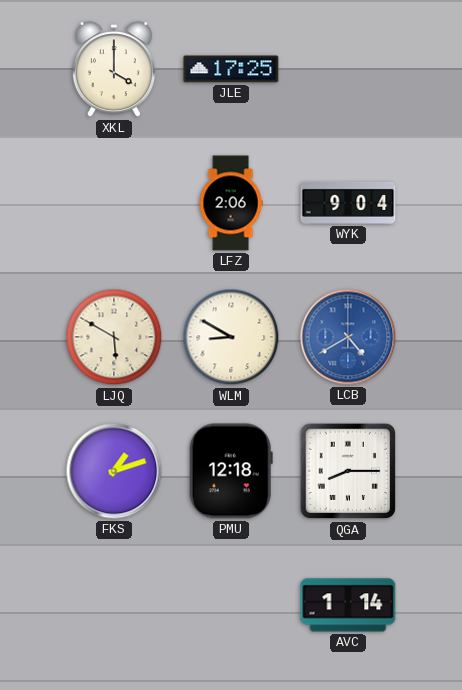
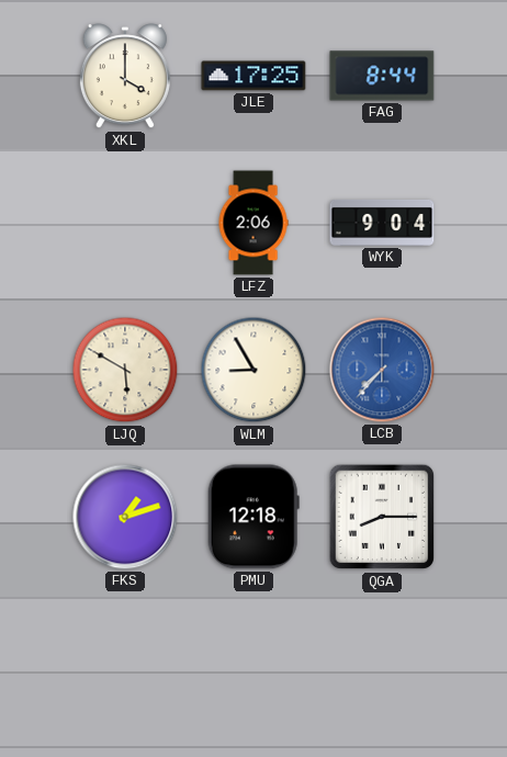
FAG: none -> 8:44
WLM: 8:50 -> 8:55
LCB: 4:40 -> 7:37
AVC: 1:14 -> none
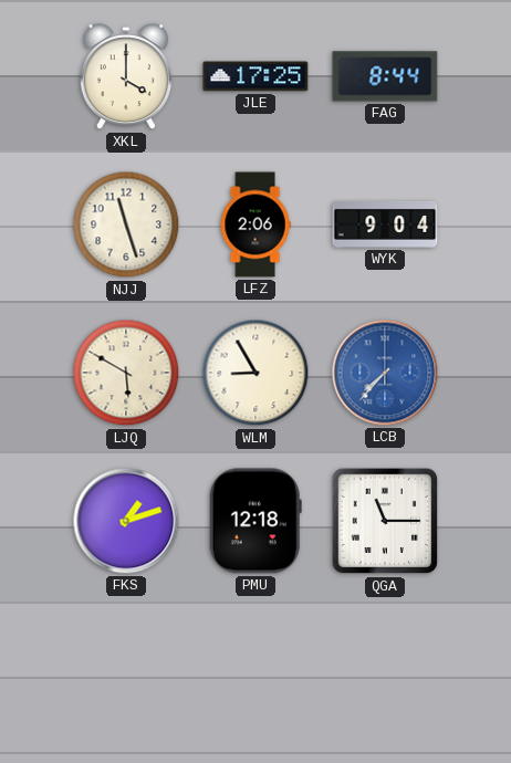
NJJ: none -> 11:27
QGA: 8:15 -> 11:15
